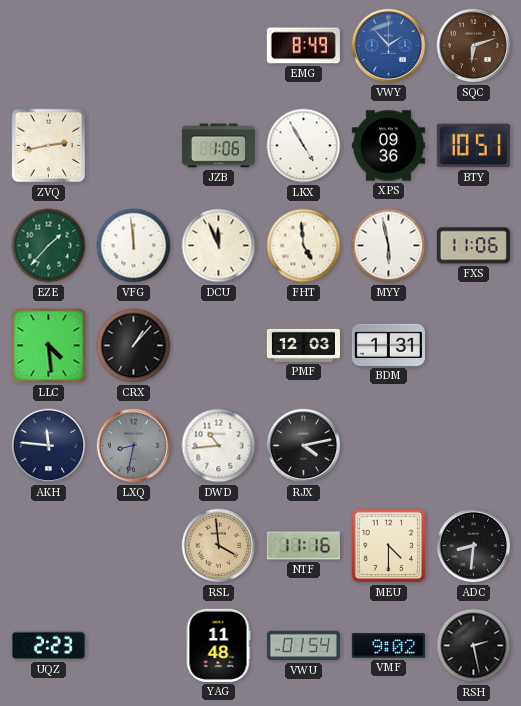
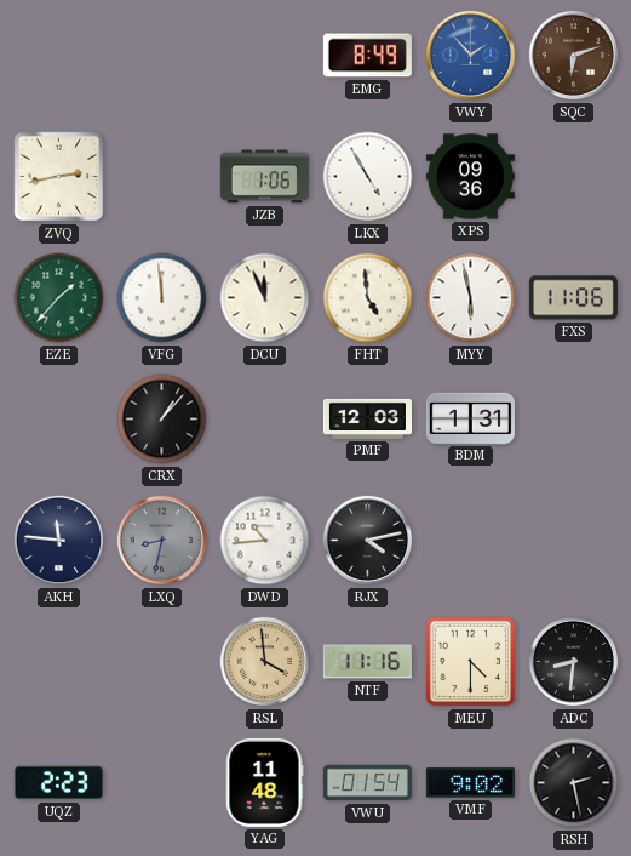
BTY: 10:51 -> none
LLC: 4:29 -> none
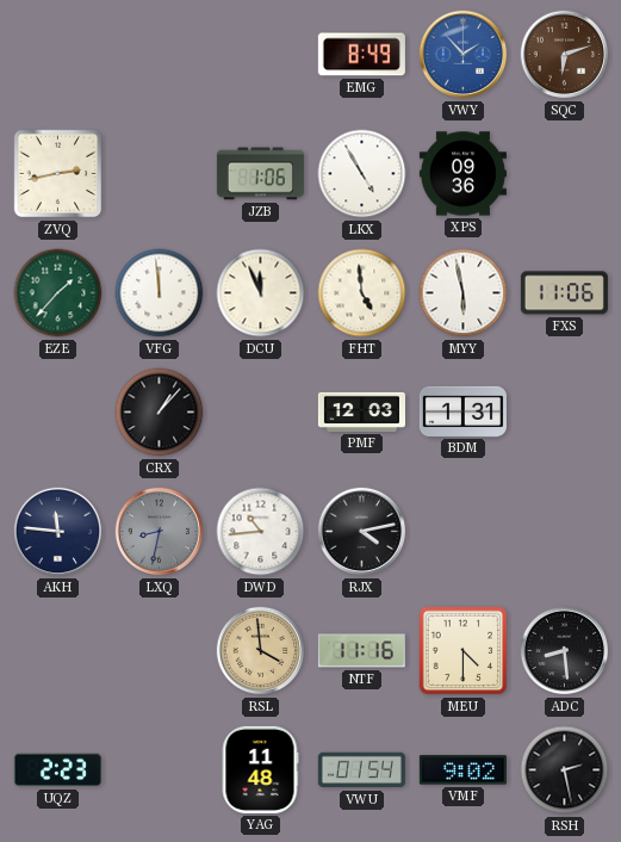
ADC: 8:31 -> 8:29
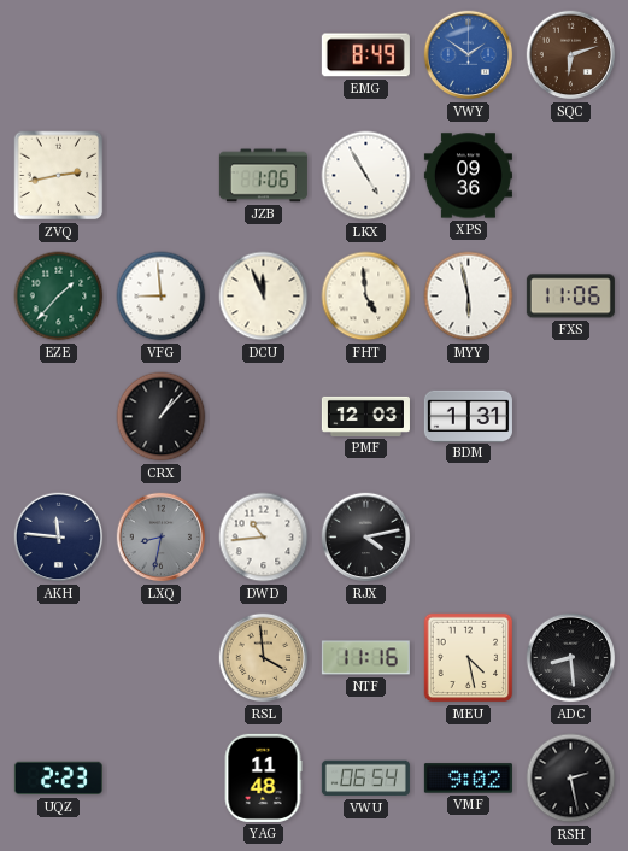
VWY: 1:53 -> 1:51
VFG: 11:59 -> 8:59
MEU: 4:30 -> 4:28
VWU: 01:54 -> 06:54
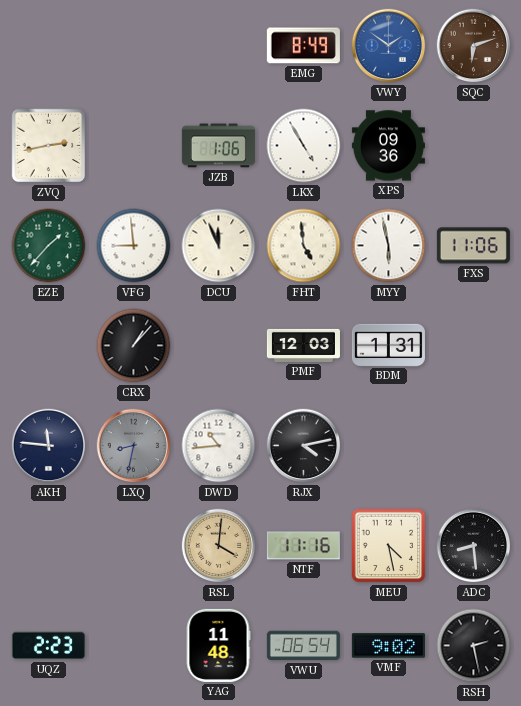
RSL: 3:59 -> 4:01
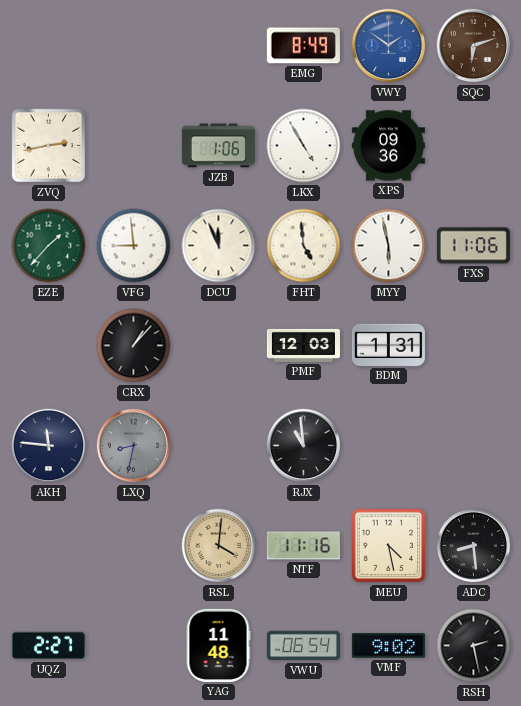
DWD: 10:44 -> none
RJX: 4:13 -> 10:59
UQZ: 2:23 -> 2:27
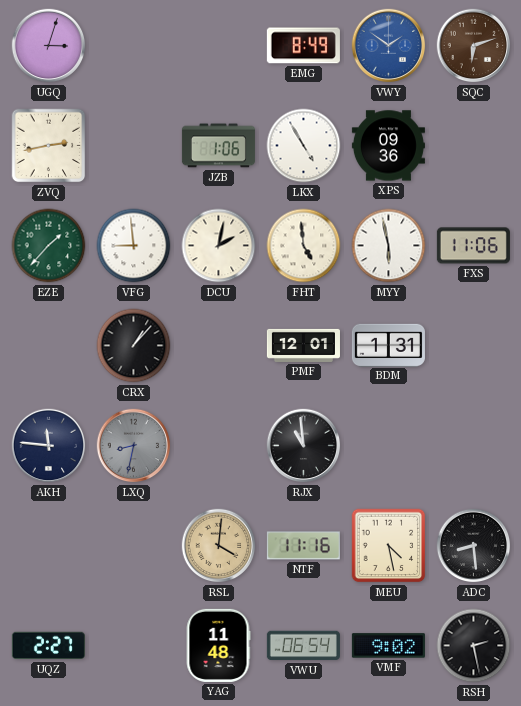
UGQ: none -> 3:03
DCU: 11:56 -> 2:02
PMF: 12:03 -> 12:01
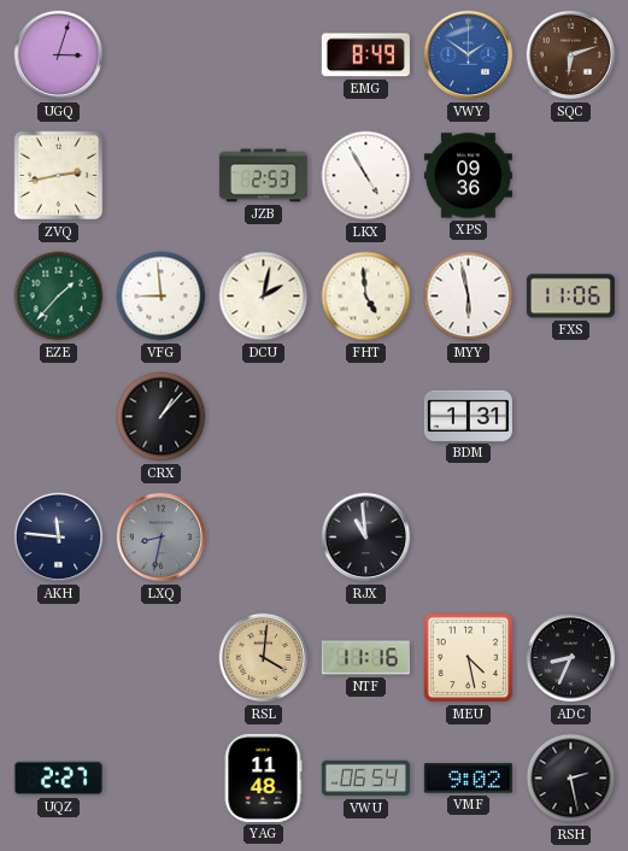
JZB: 1:06 -> 2:53
PMF: 12:01 -> none
ADC: 8:29 -> 8:34
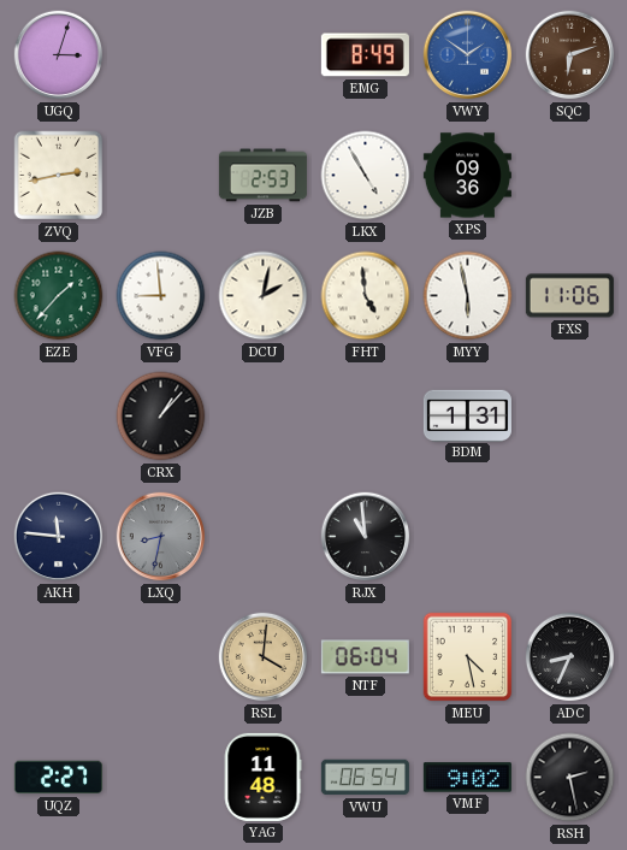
NTF: 11:16 -> 06:04
